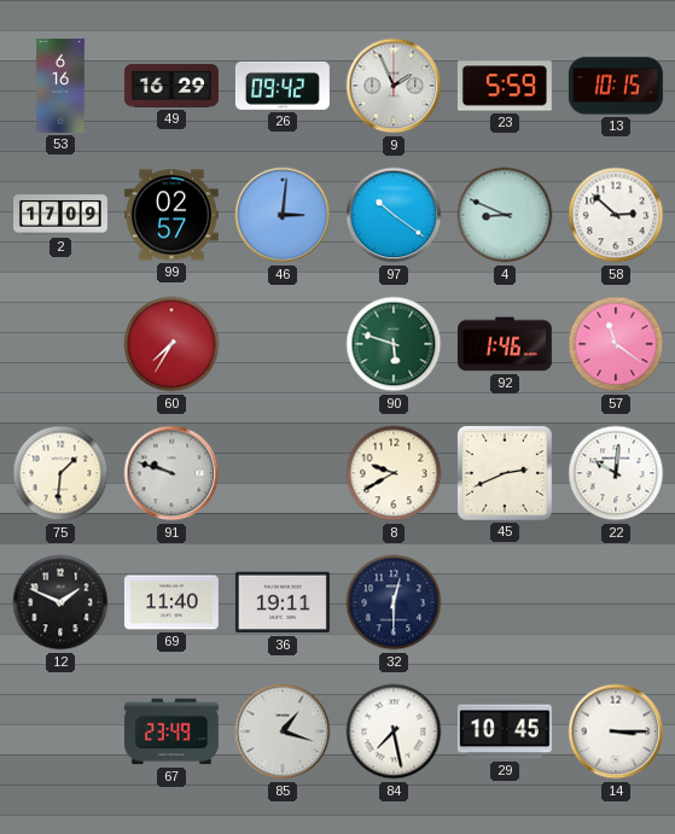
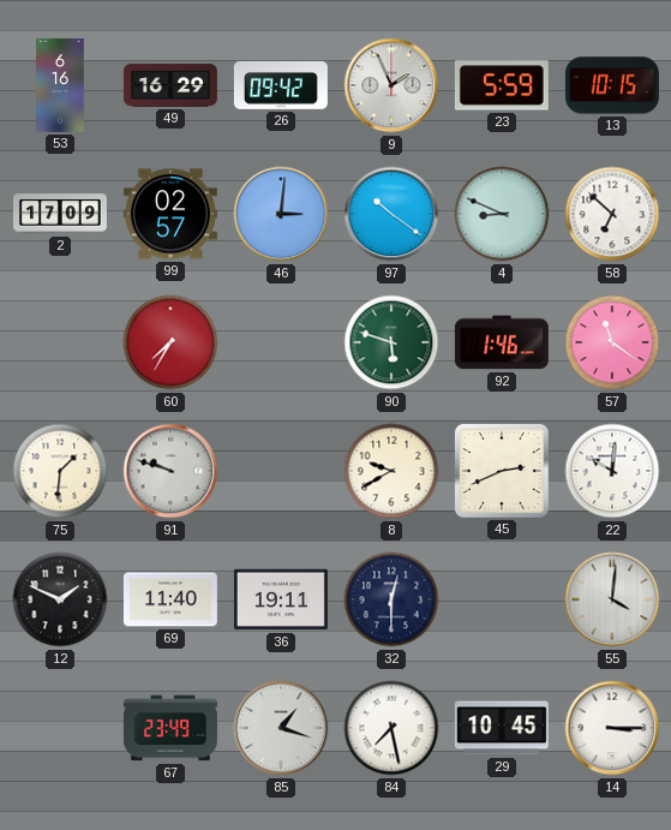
58: 2:52 -> 6:52
55: none -> 4:01
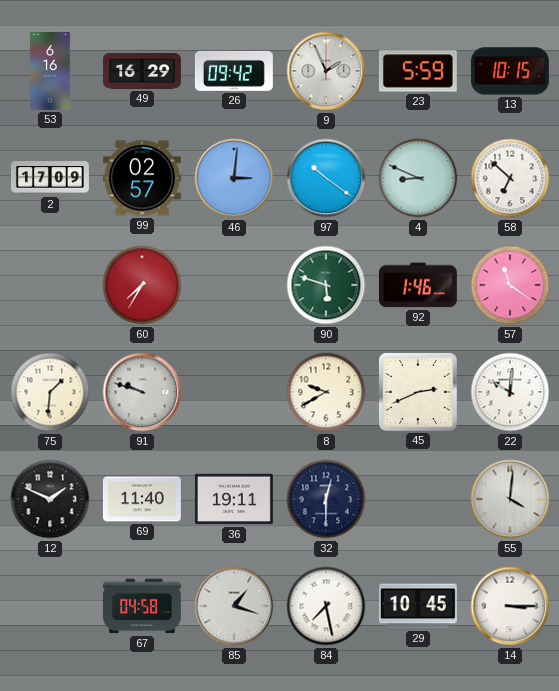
67: 23:49 -> 04:58
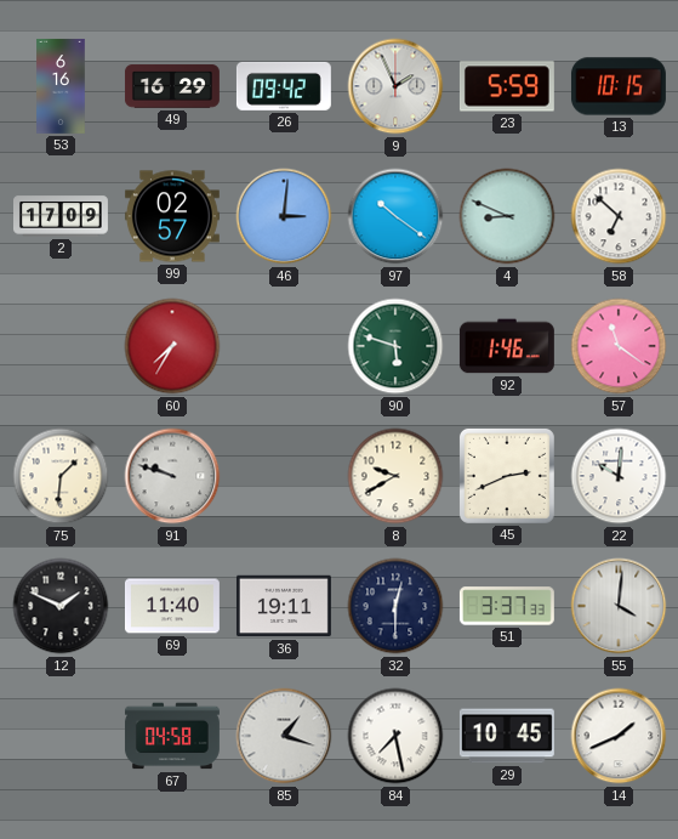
51: none -> 3:37
14: 3:15 -> 1:41
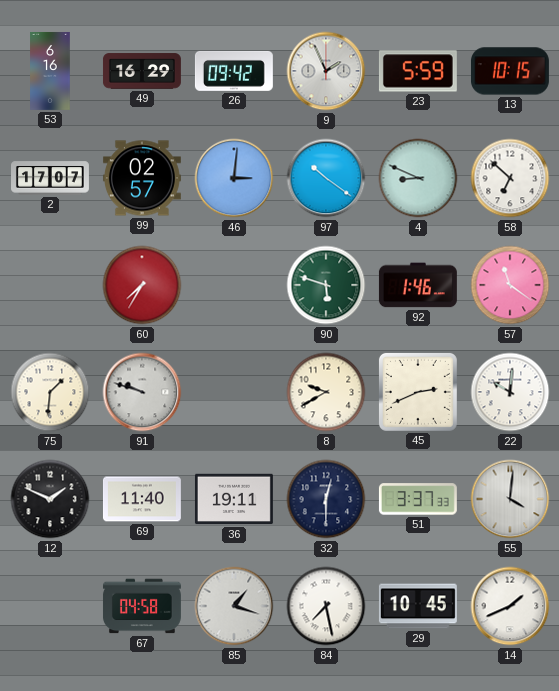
2: 17:09 -> 17:07
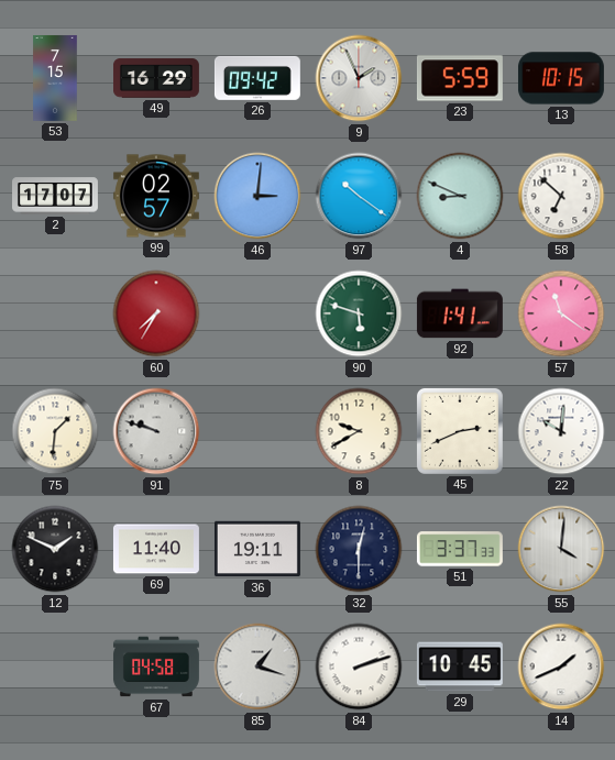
53: 6:16 -> 7:15
92: 1:46 -> 1:41
84: 7:28 -> 2:12
